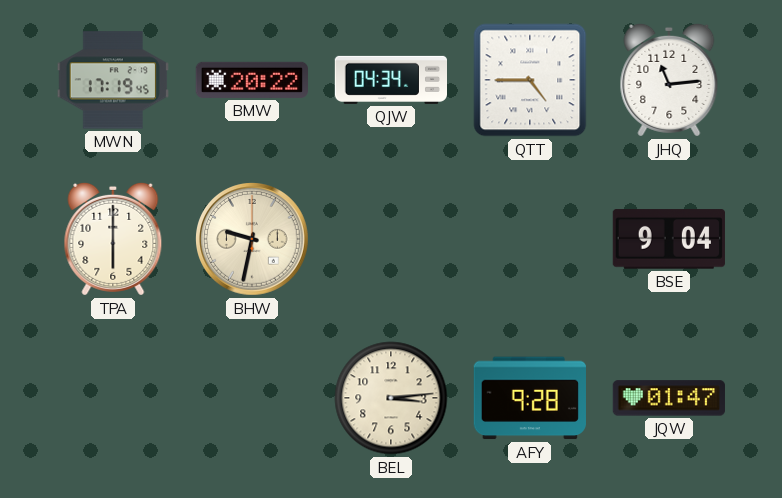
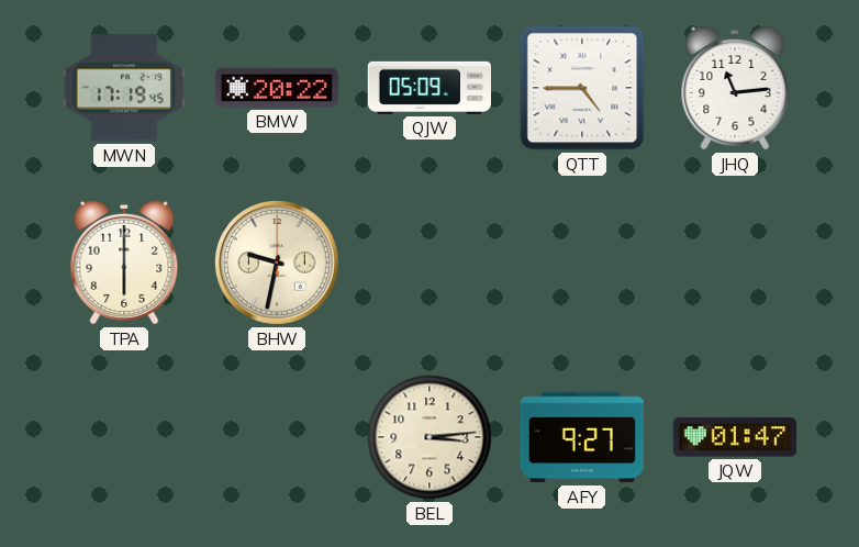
QJW: 04:34 -> 05:09
BSE: 9:04 -> none
AFY: 9:28 -> 9:27
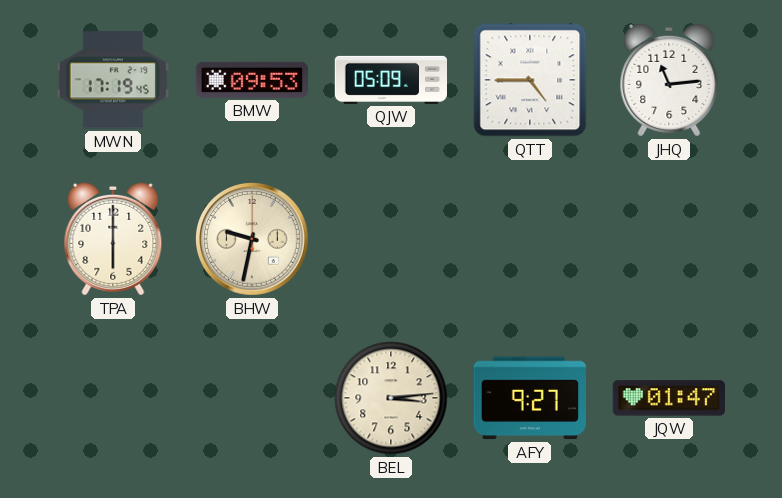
BMW: 20:22 -> 09:53
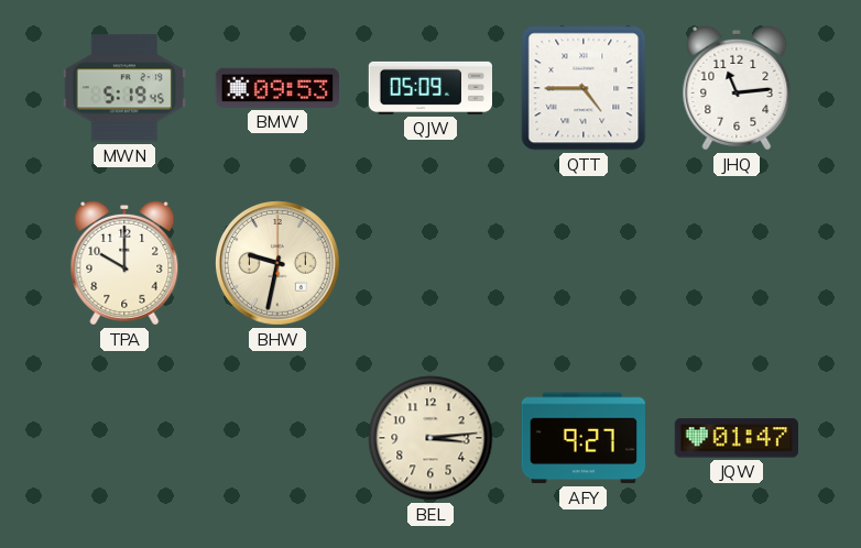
MWN: 17:19 -> 5:19
TPA: 6:00 -> 10:00
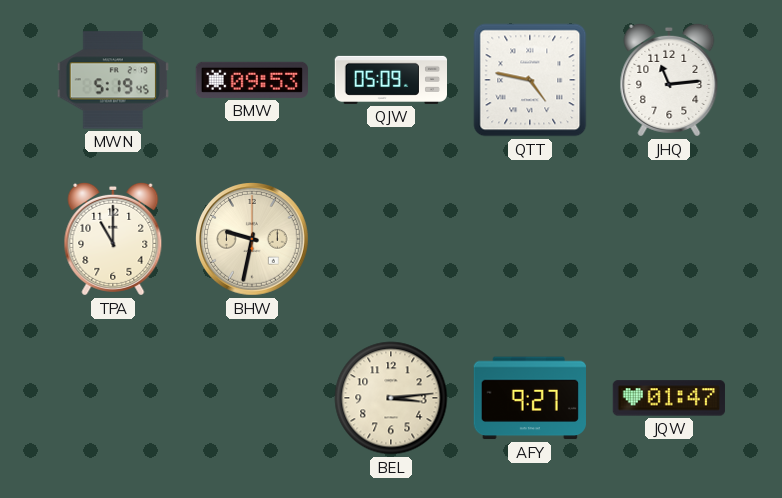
QTT: 4:45 -> 4:47
TPA: 10:00 -> 11:00
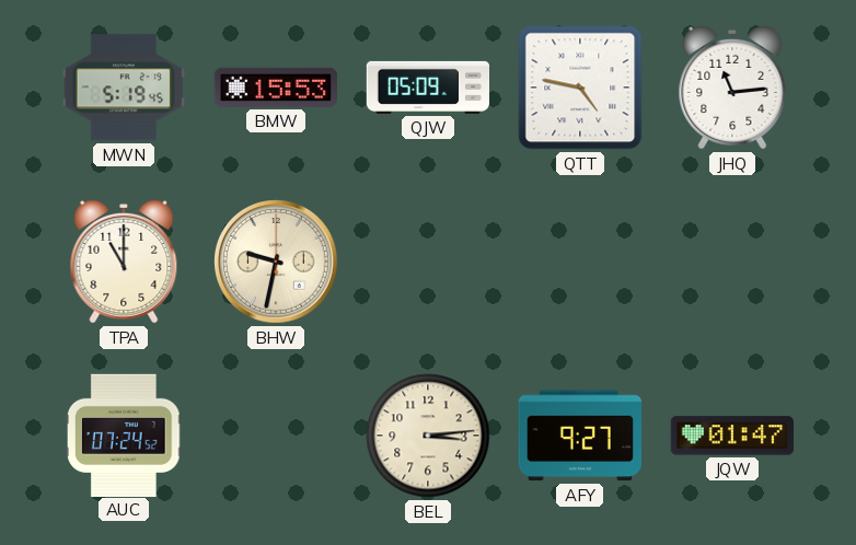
BMW: 09:53 -> 15:53
AUC: none -> 07:24
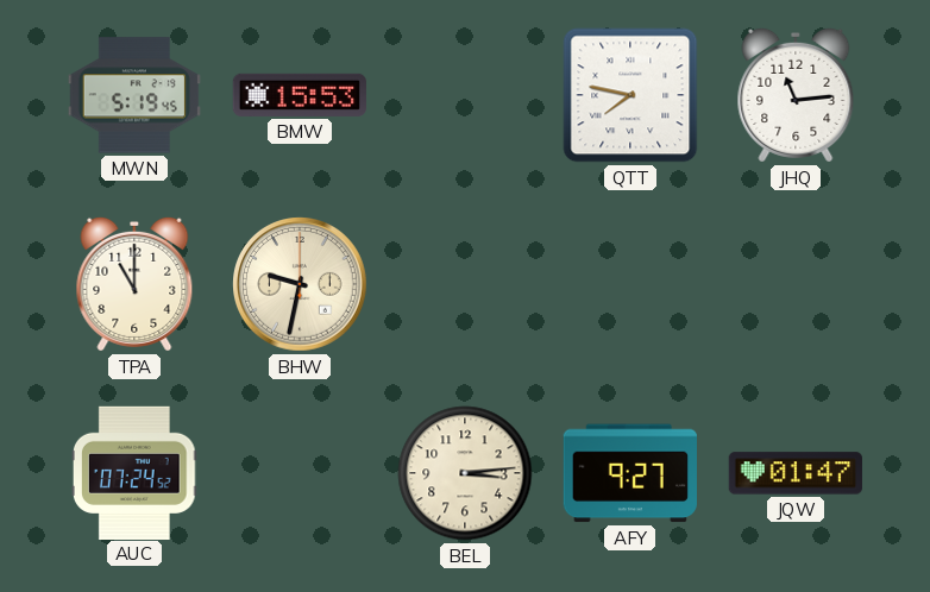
QJW: 05:09 -> none
QTT: 4:47 -> 7:47
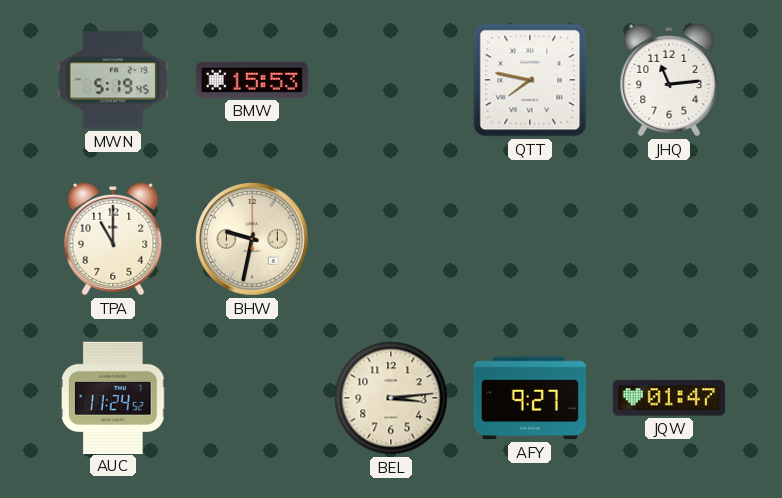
AUC: 07:24 -> 11:24
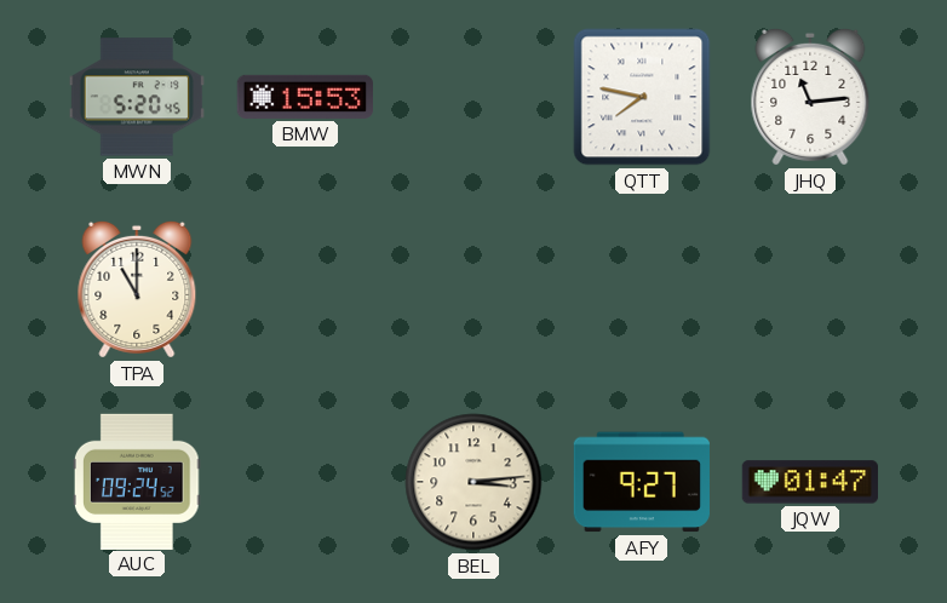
MWN: 5:19 -> 5:20
BHW: 9:32 -> none
AUC: 11:24 -> 09:24
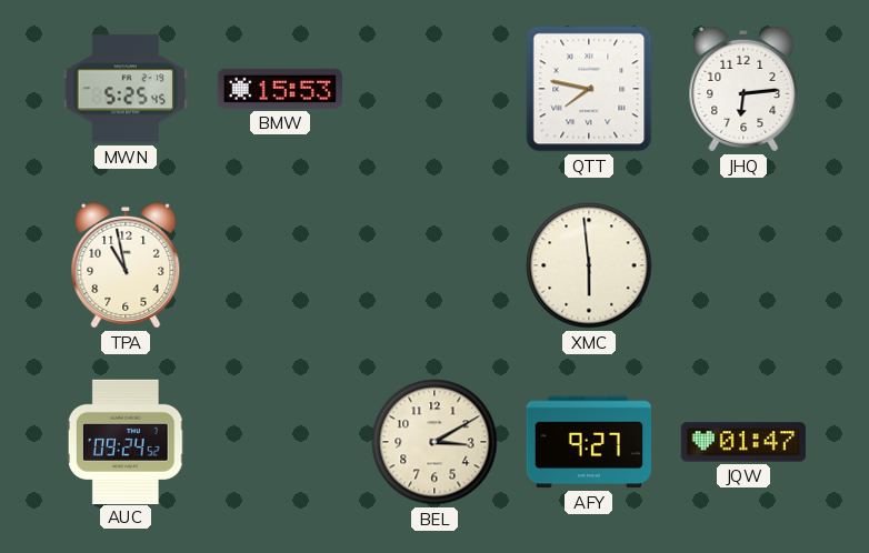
MWN: 5:20 -> 5:25
JHQ: 11:14 -> 6:14
TPA: 11:00 -> 10:58
XMC: none -> 5:59
BEL: 3:14 -> 3:10
